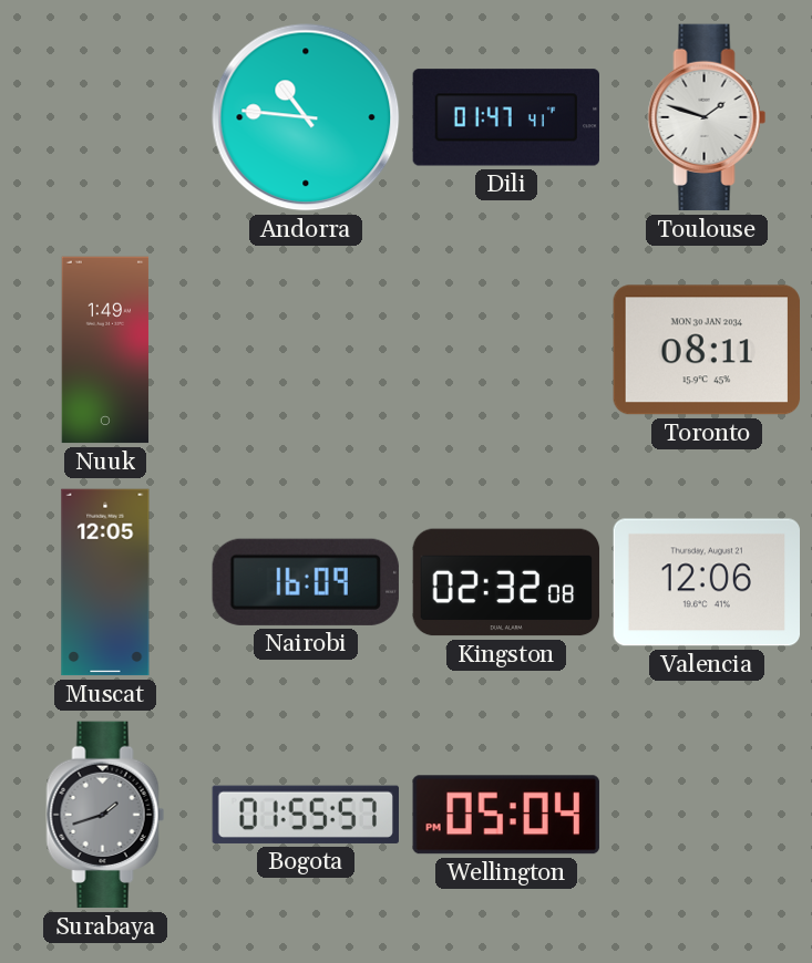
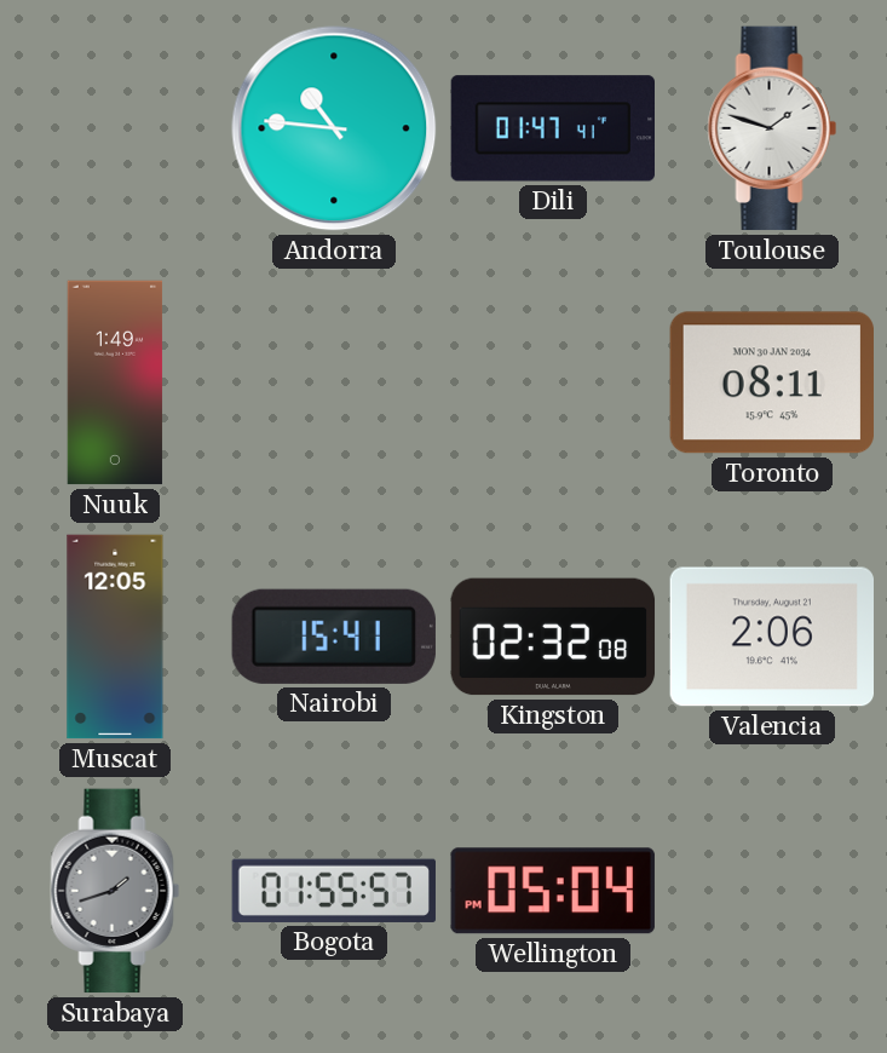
Nairobi: 16:09 -> 15:41
Valencia: 12:06 -> 2:06
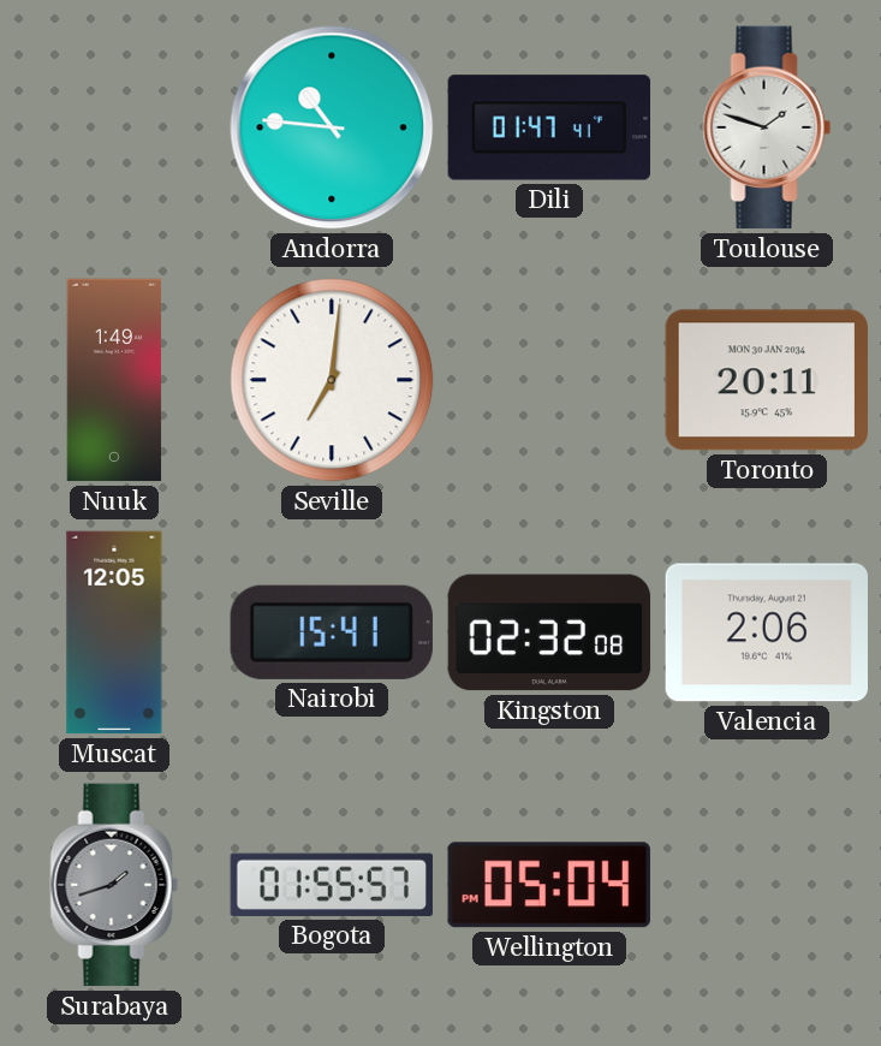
Seville: none -> 7:01
Toronto: 08:11 -> 20:11
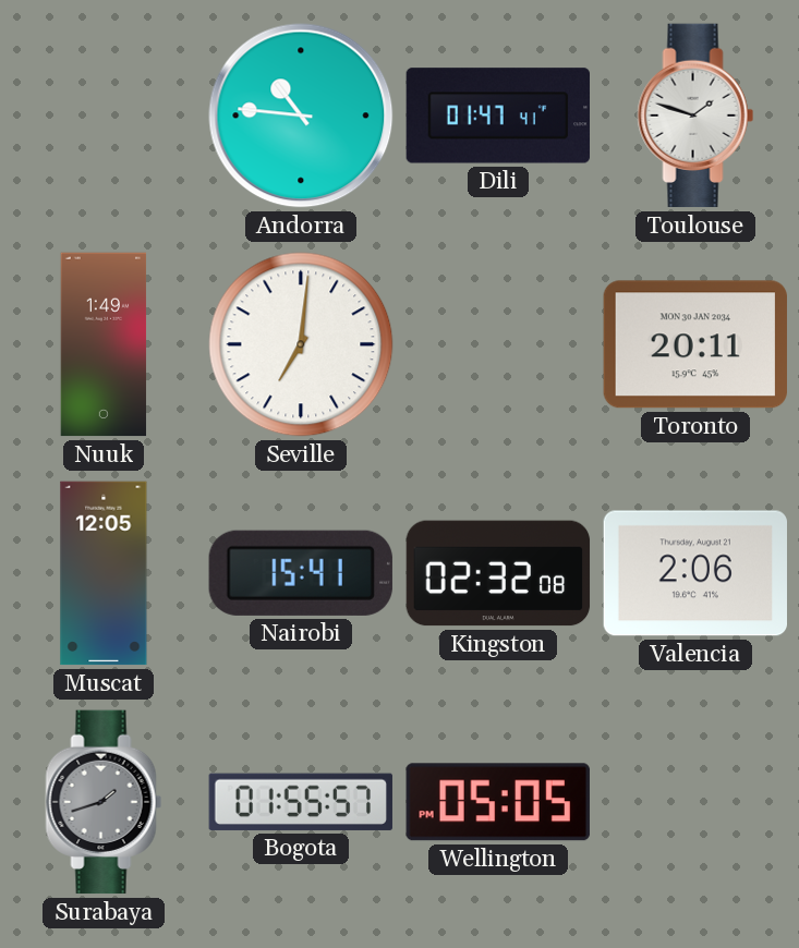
Wellington: 05:04 -> 05:05
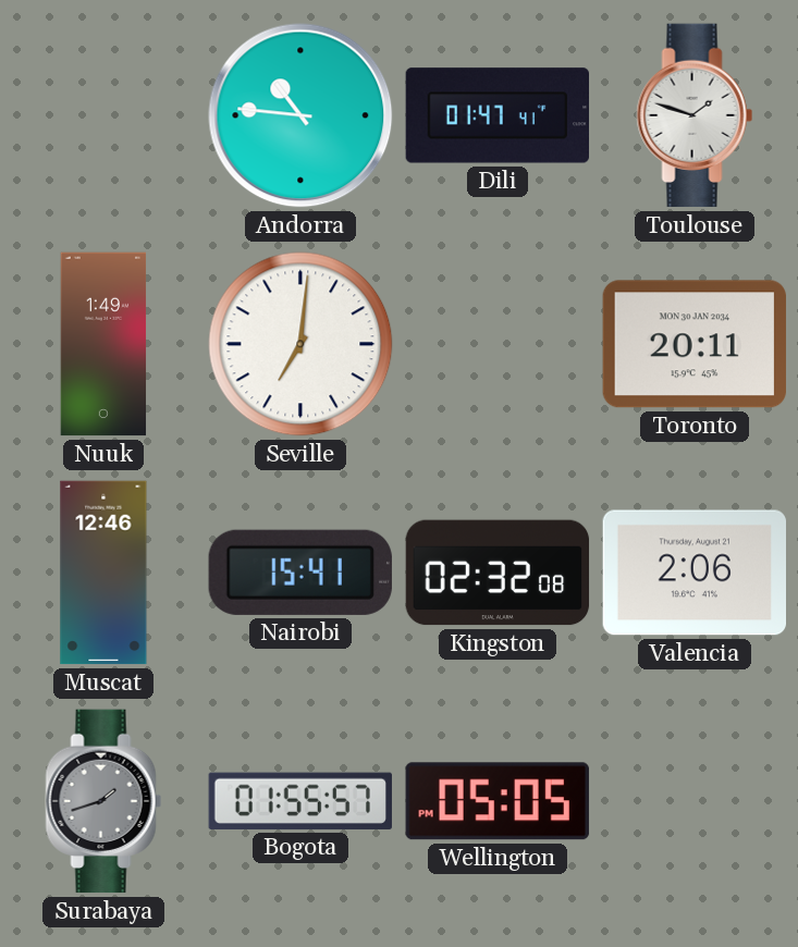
Muscat: 12:05 -> 12:46
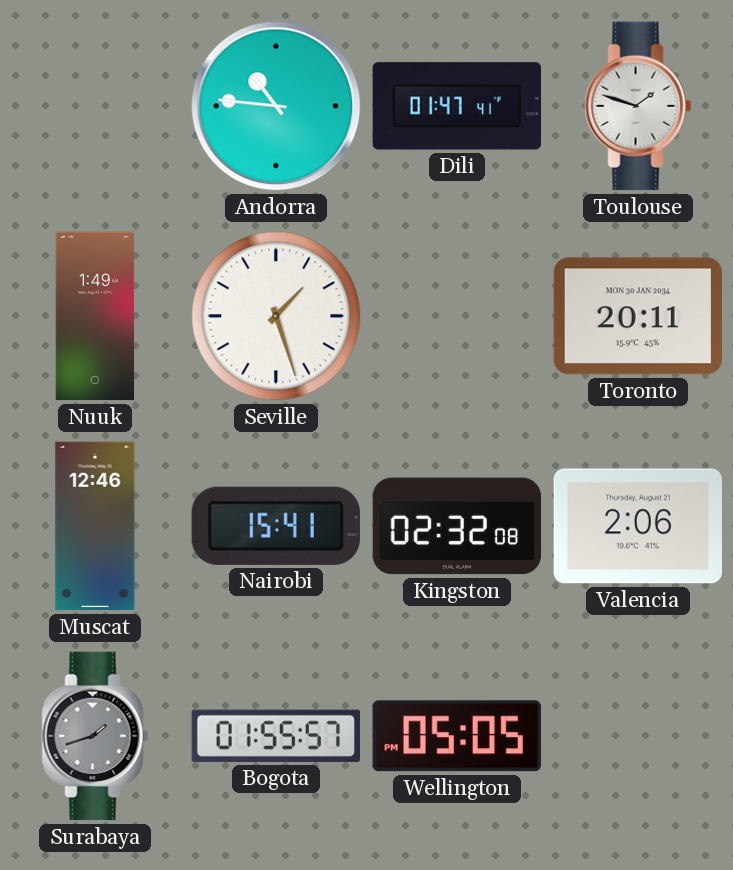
Seville: 7:01 -> 1:27
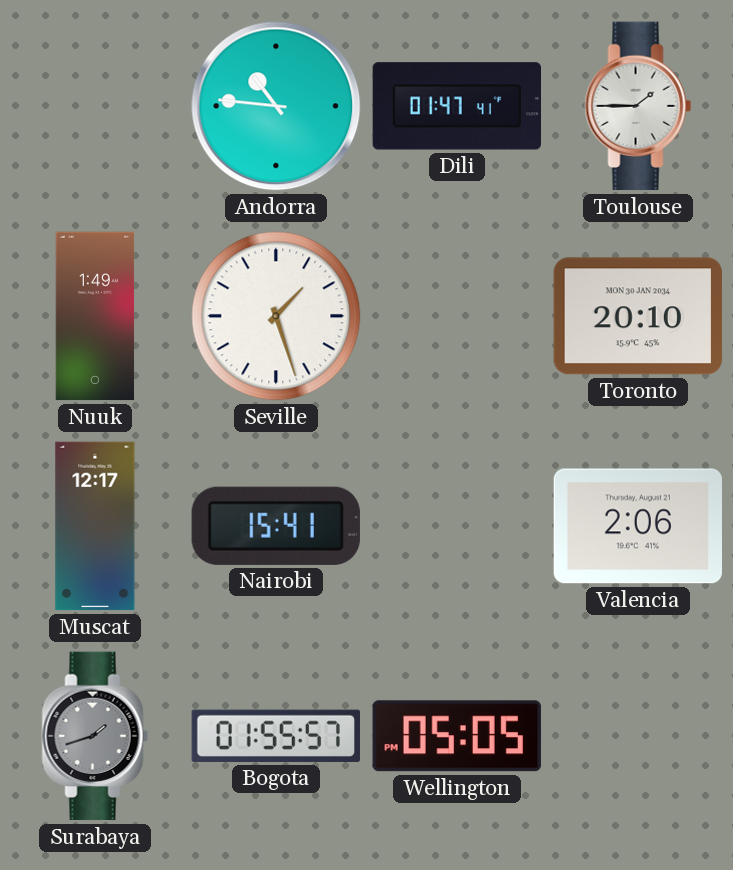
Toulouse: 1:48 -> 1:45
Toronto: 20:11 -> 20:10
Muscat: 12:46 -> 12:17
Kingston: 02:32 -> none
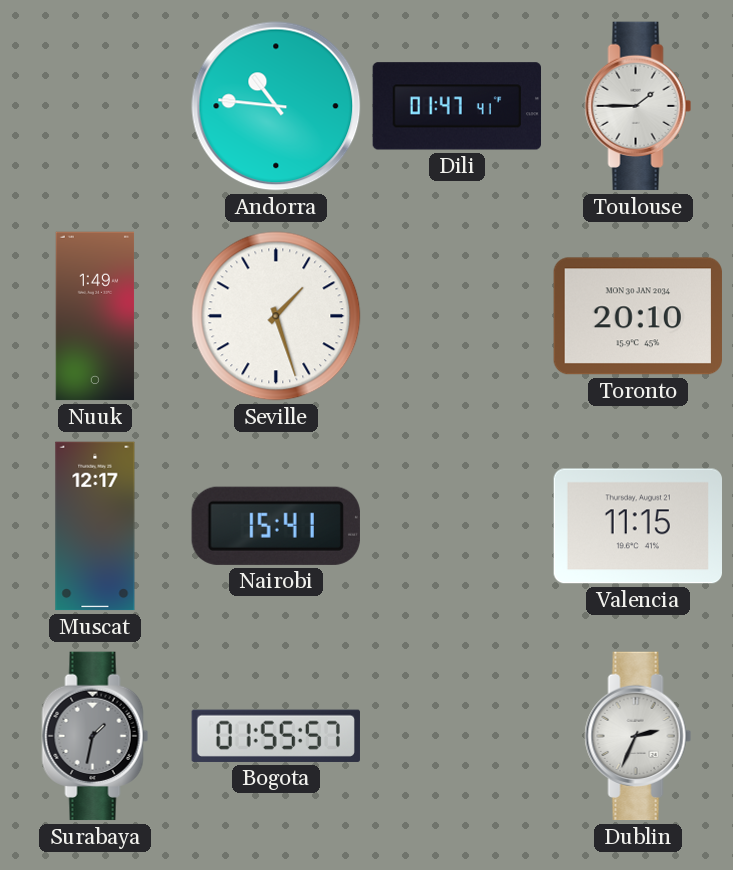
Valencia: 2:06 -> 11:15
Surabaya: 1:42 -> 1:32
Wellington: 05:05 -> none
Dublin: none -> 2:34
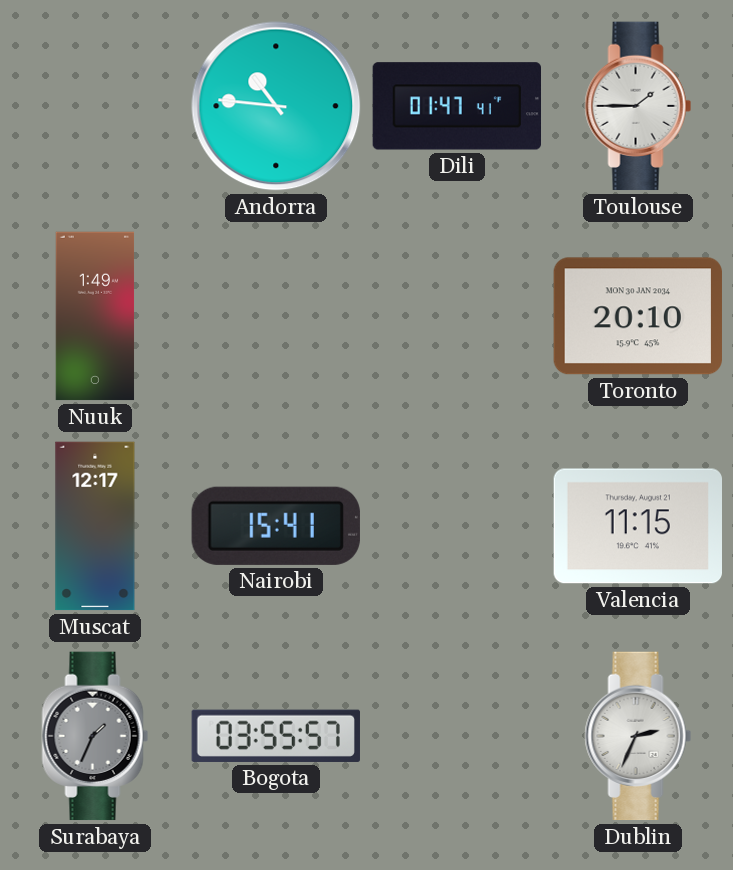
Seville: 1:27 -> none
Surabaya: 1:32 -> 1:34
Bogota: 01:55 -> 03:55
